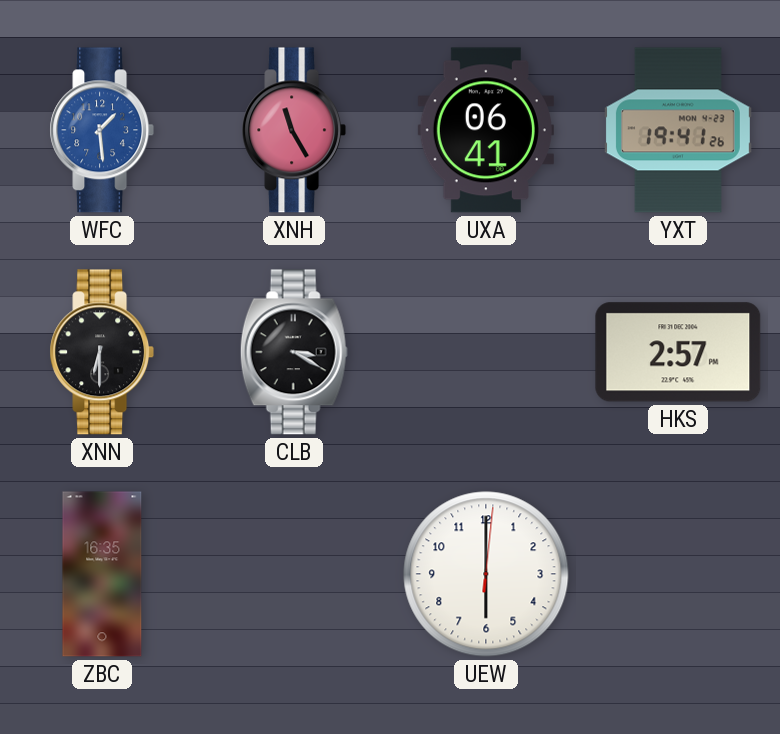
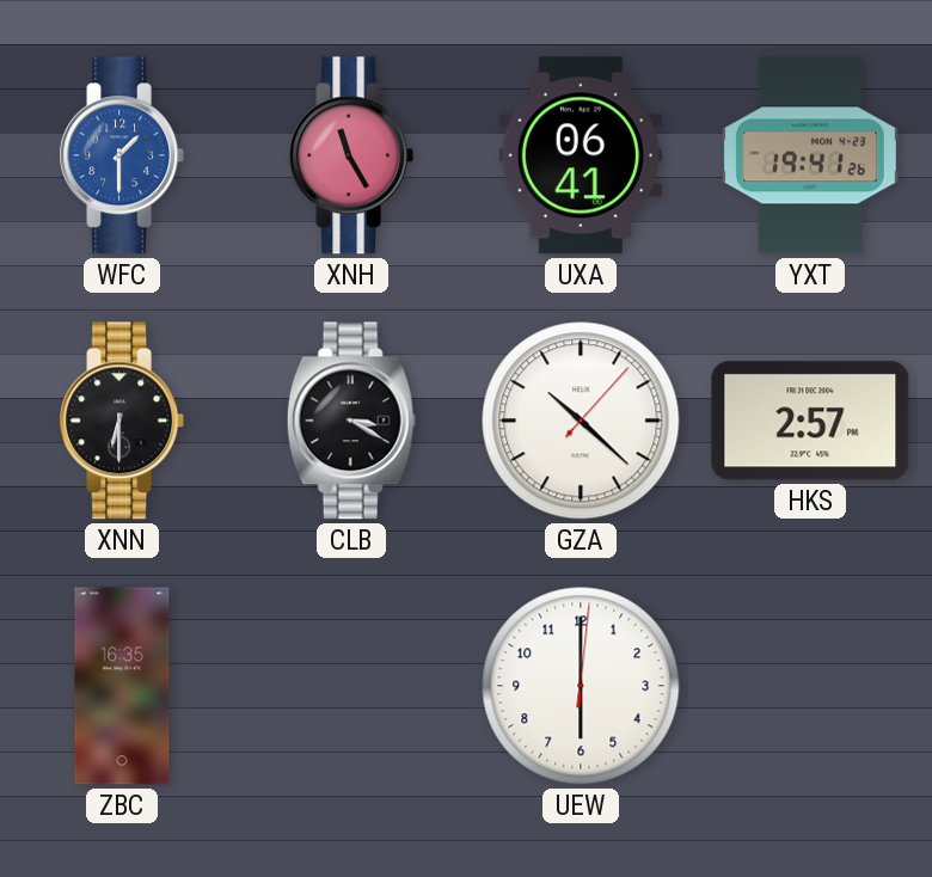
WFC: 1:29 -> 1:30
GZA: none -> 10:22
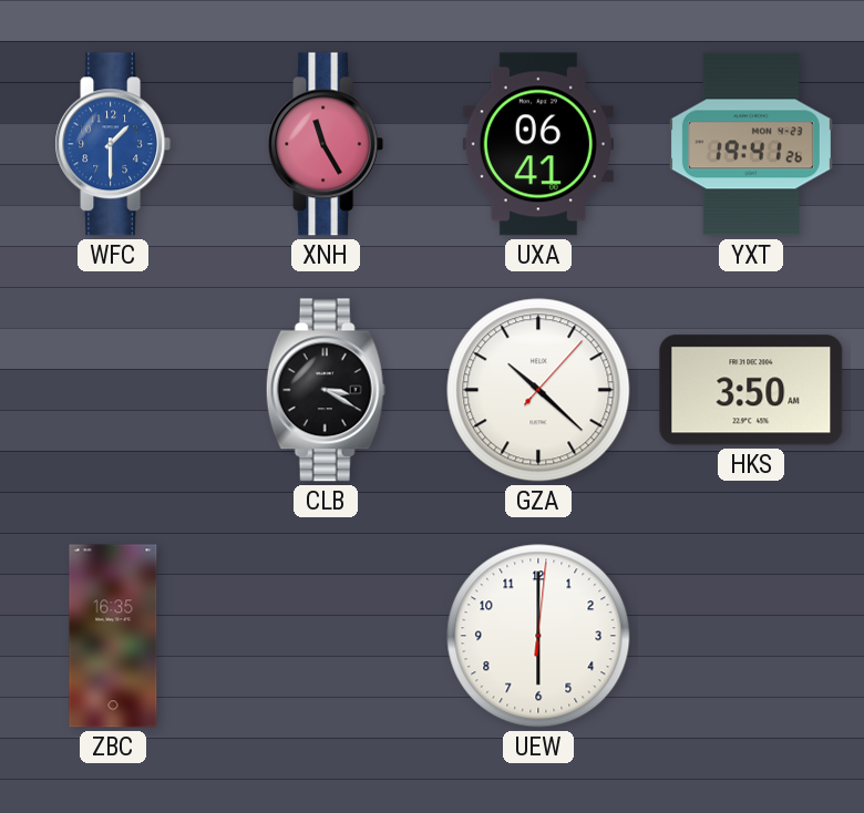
XNN: 6:30 -> none
HKS: 2:57 -> 3:50
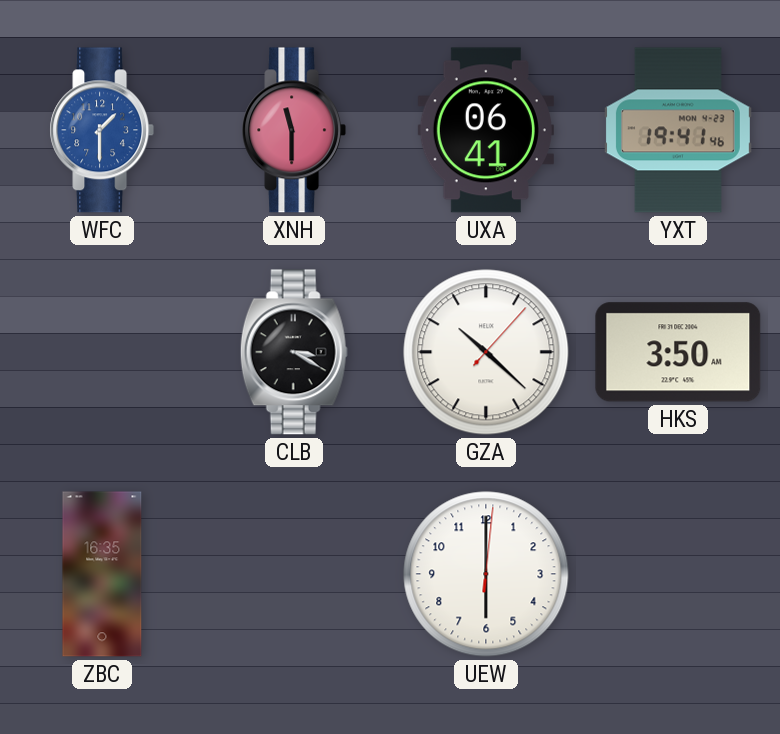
XNH: 11:25 -> 11:30
YXT: 19:41:26 -> 19:41:46
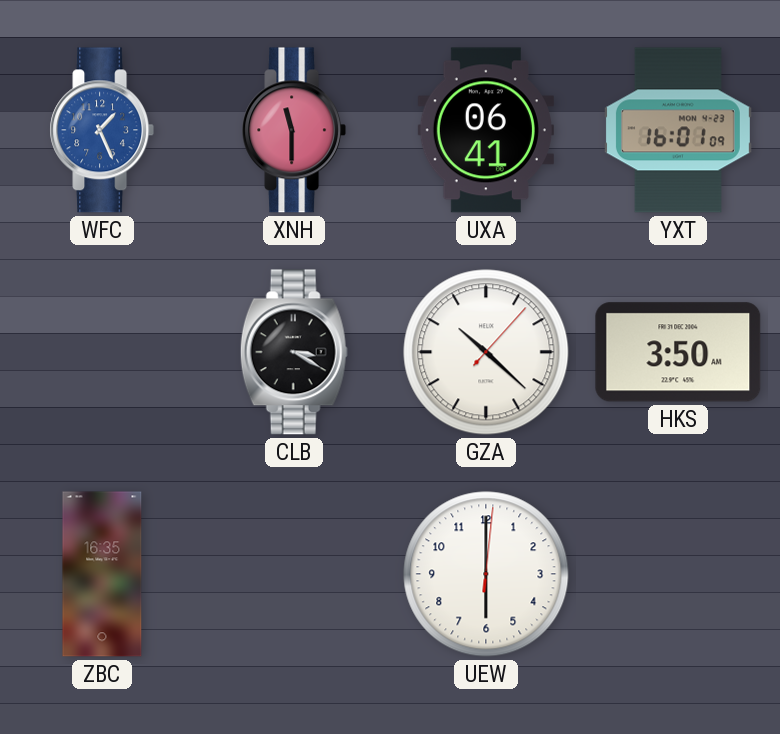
WFC: 1:30 -> 1:26
YXT: 19:41 -> 16:01
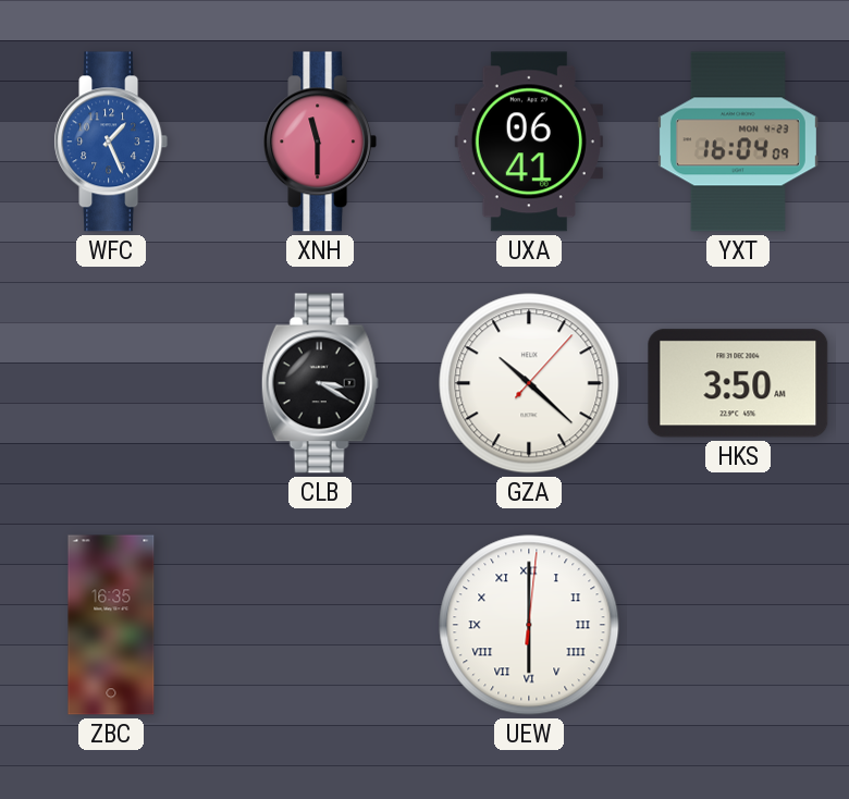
YXT: 16:01 -> 16:04
UEW numerals: Arabic -> Roman
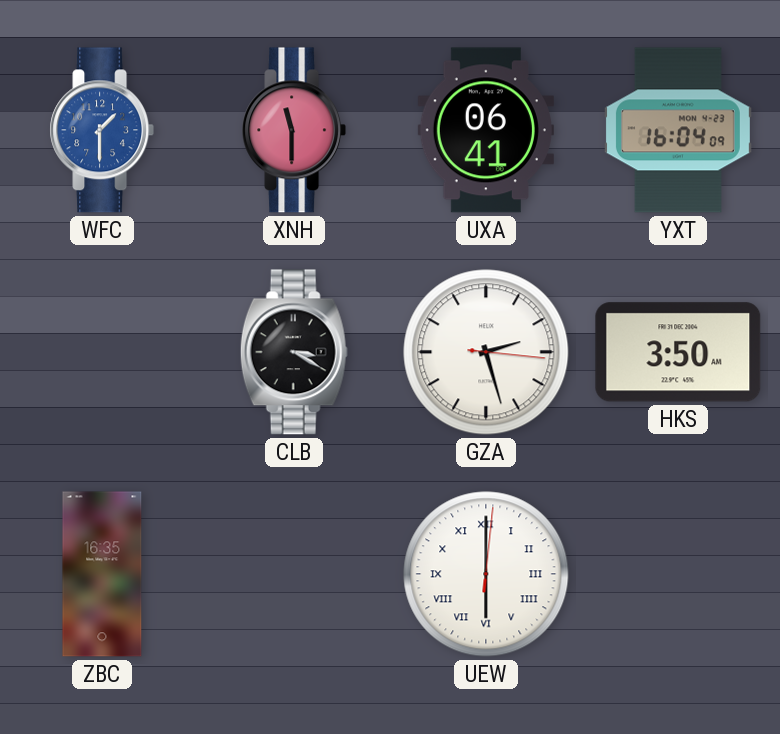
WFC: 1:26 -> 1:30
GZA: 10:22 -> 2:27
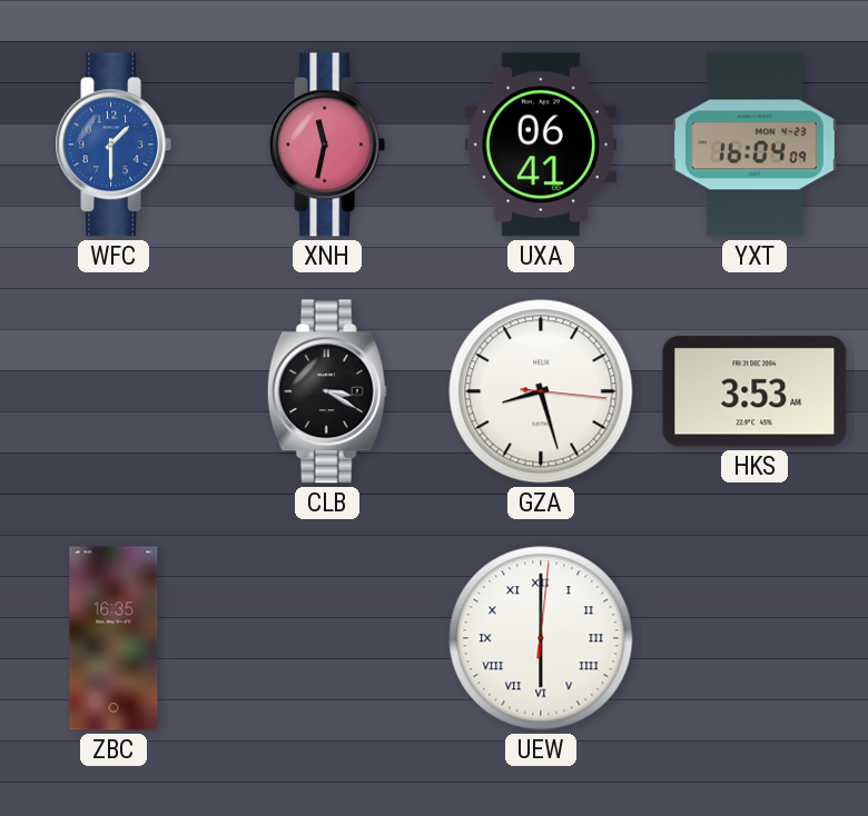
XNH: 11:30 -> 11:32
GZA: 2:27 -> 8:27
HKS: 3:50 -> 3:53
